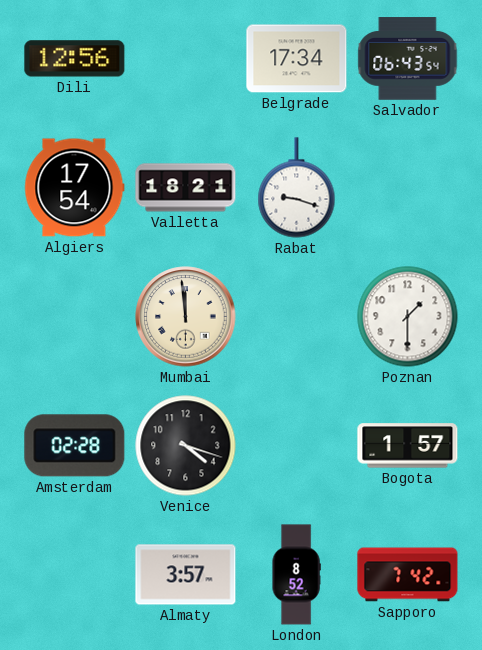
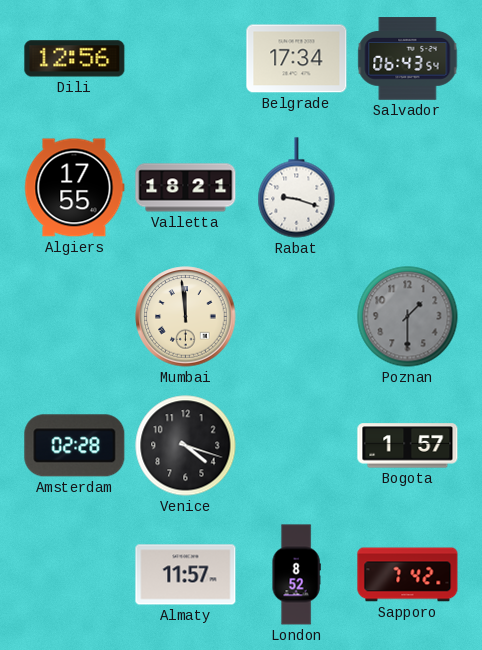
Algiers: 17:54 -> 17:55
Poznan dial: white -> grey
Almaty: 3:57 -> 11:57
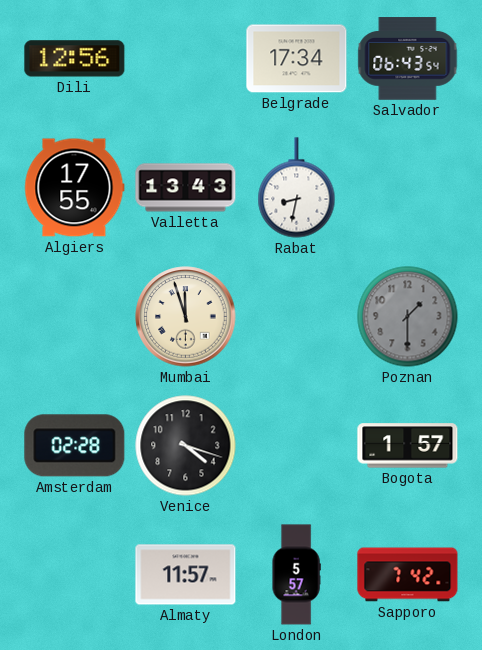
Valletta: 18:21 -> 13:43
Rabat: 9:18 -> 8:32
Mumbai: 11:59 -> 11:57
London: 8:52 -> 5:57
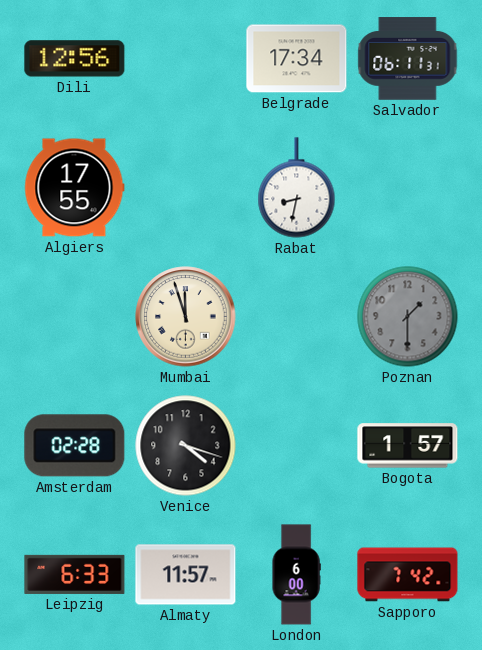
Salvador: 06:43 -> 06:11
Valletta: 13:43 -> none
Leipzig: none -> 6:33
London: 5:57 -> 6:00
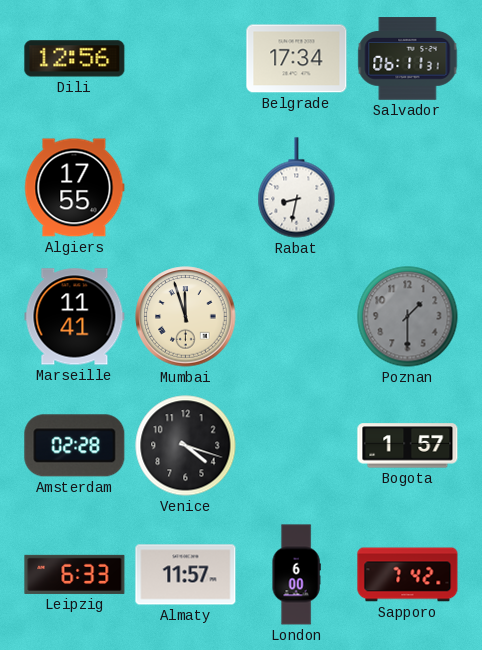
Marseille: none -> 11:41
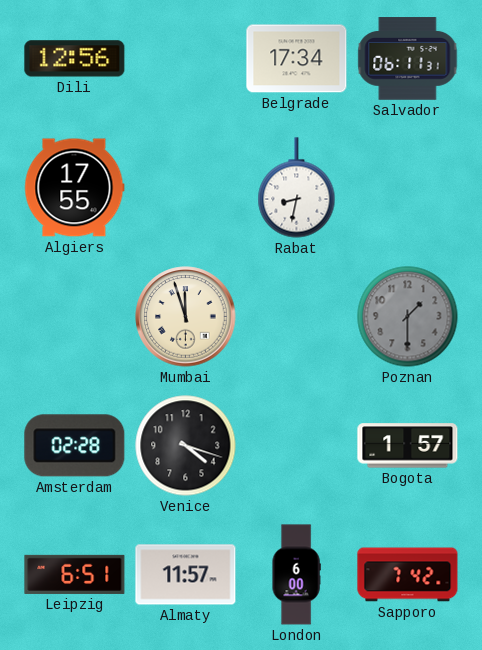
Marseille: 11:41 -> none
Leipzig: 6:33 -> 6:51
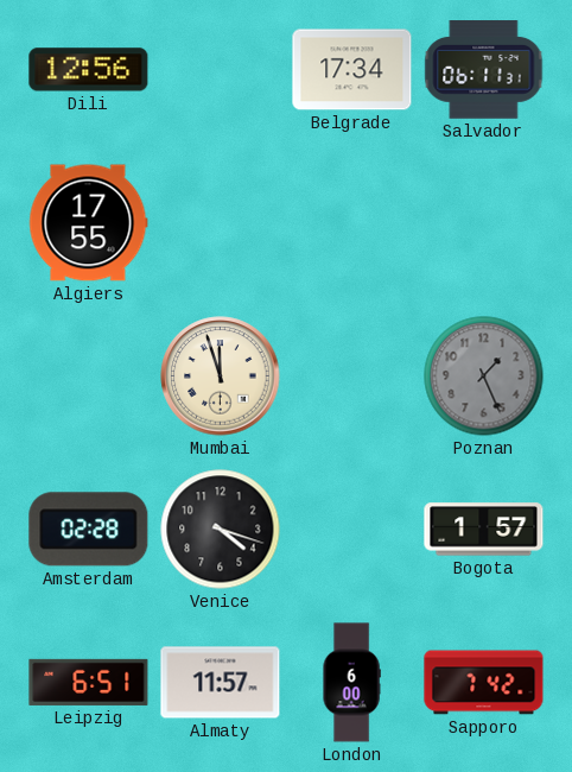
Rabat: 8:32 -> none
Poznan: 1:30 -> 1:26
